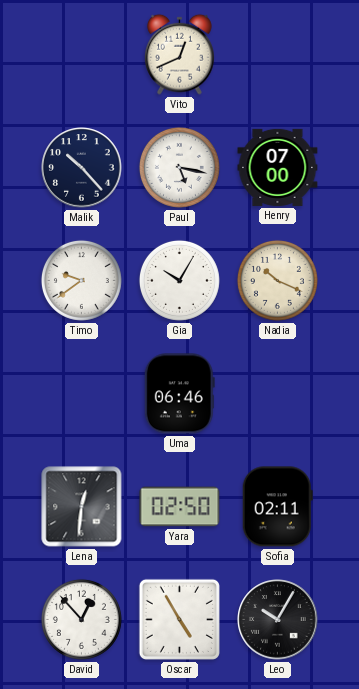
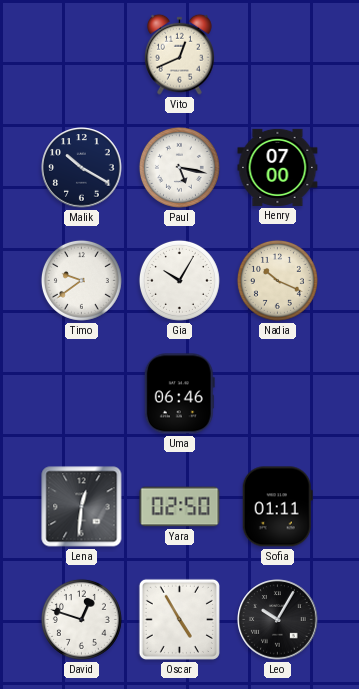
Malik: 10:23 -> 10:20
Sofia: 02:11 -> 01:11
David: 12:53 -> 12:48
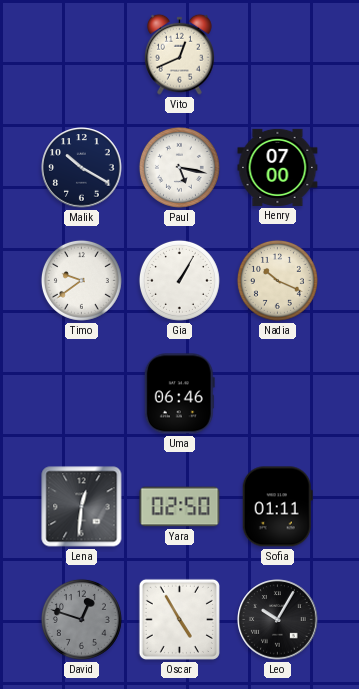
Gia: 10:05 -> 1:05
David dial: white -> grey
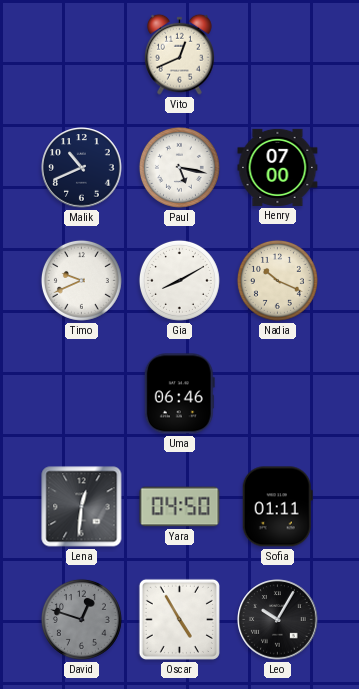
Malik: 10:20 -> 10:41
Timo: 9:39 -> 9:41
Gia: 1:05 -> 8:10
Yara: 02:50 -> 04:50
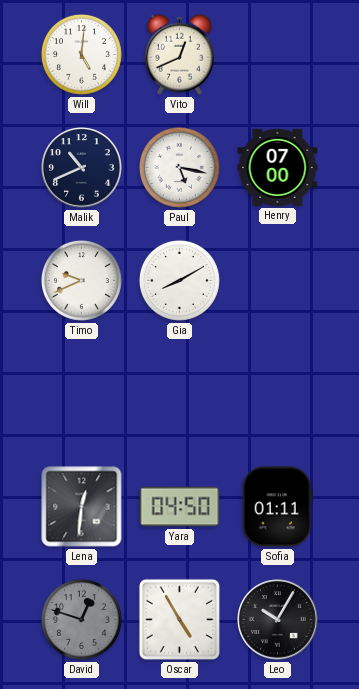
Will: none -> 5:01
Nadia: 10:19 -> none
Uma: 06:46 -> none
